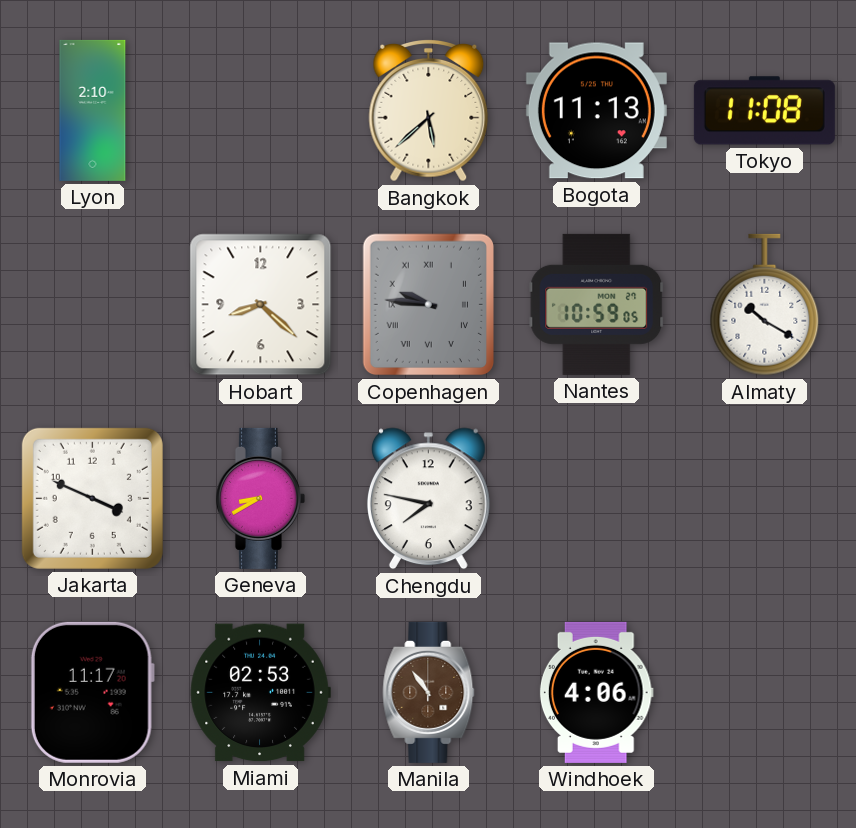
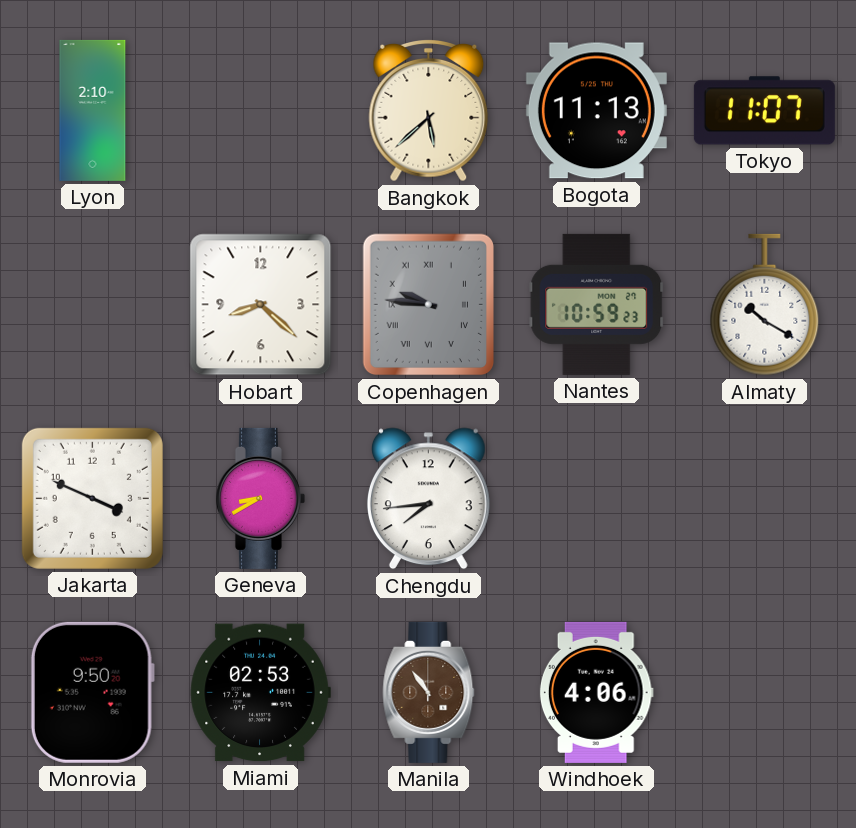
Tokyo: 11:08 -> 11:07
Nantes: 10:59:05 -> 10:59:23
Chengdu: 7:47 -> 7:44
Monrovia: 11:17 -> 9:50
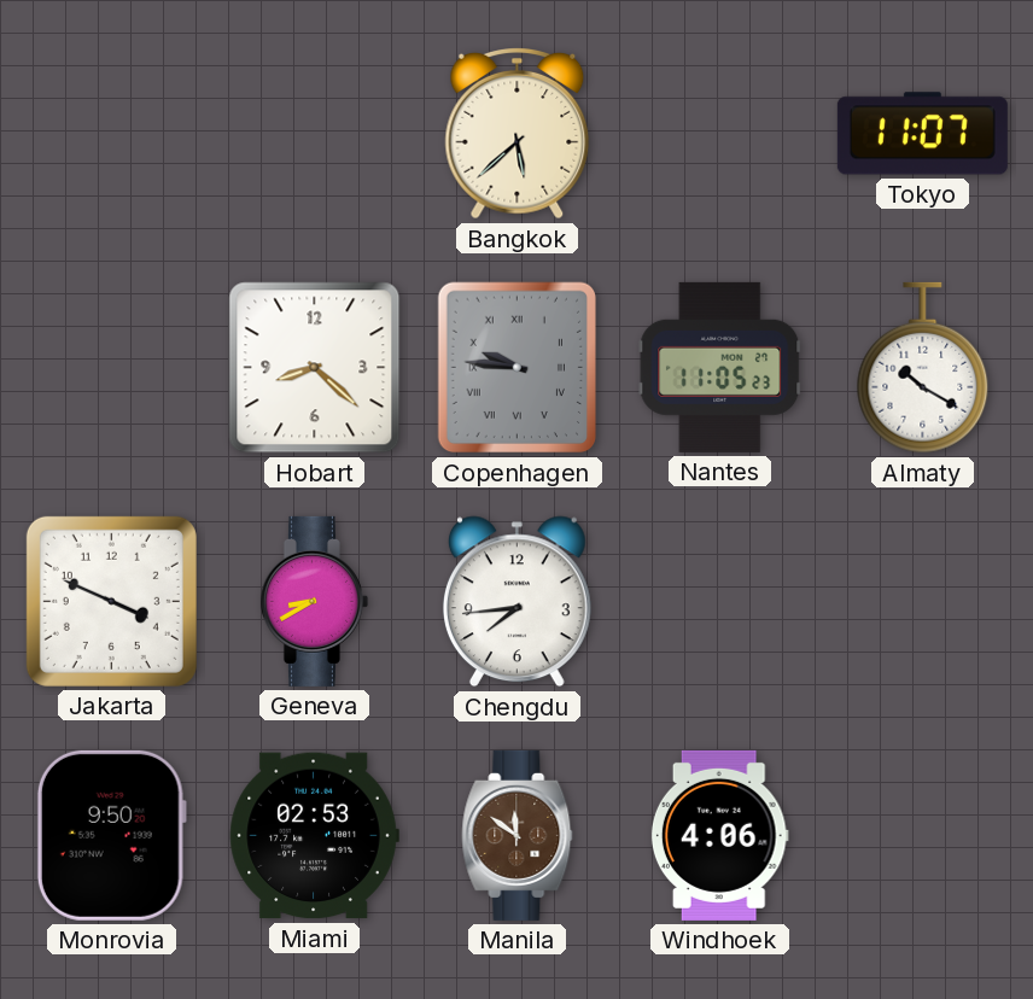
Lyon: 2:10 -> none
Bogota: 11:13 -> none
Nantes: 10:59 -> 11:05
Manila: 10:54 -> 11:51
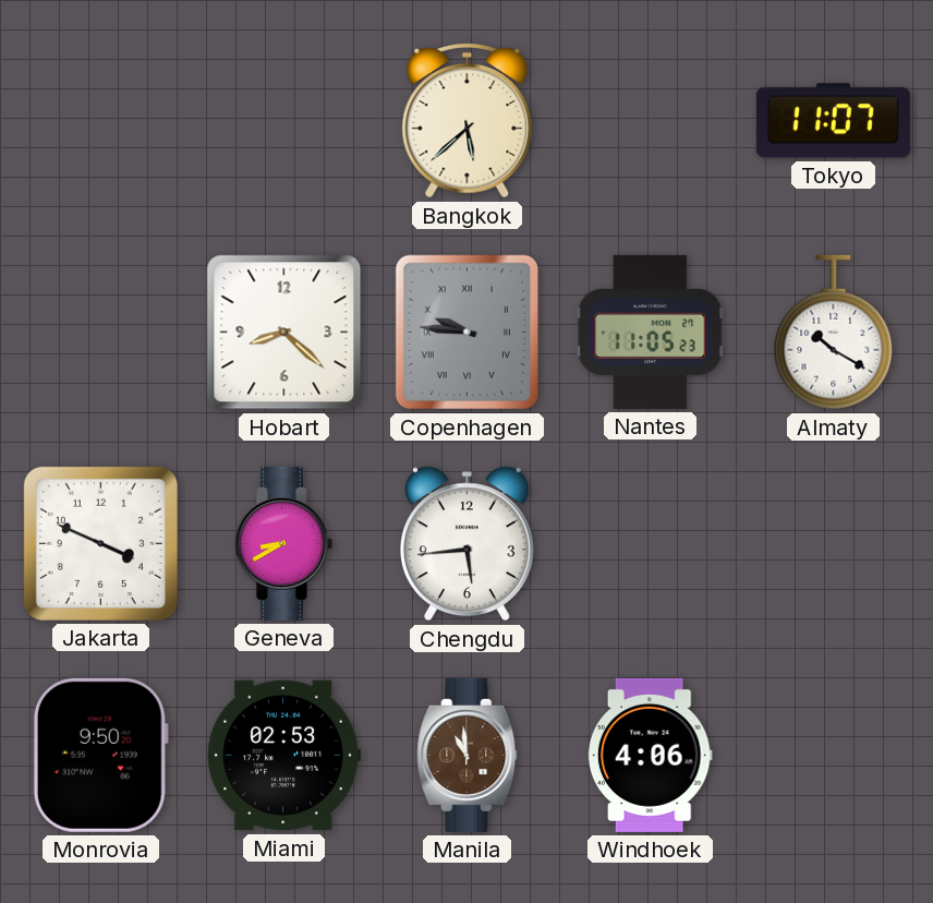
Chengdu: 7:44 -> 5:44
Manila: 11:51 -> 10:59
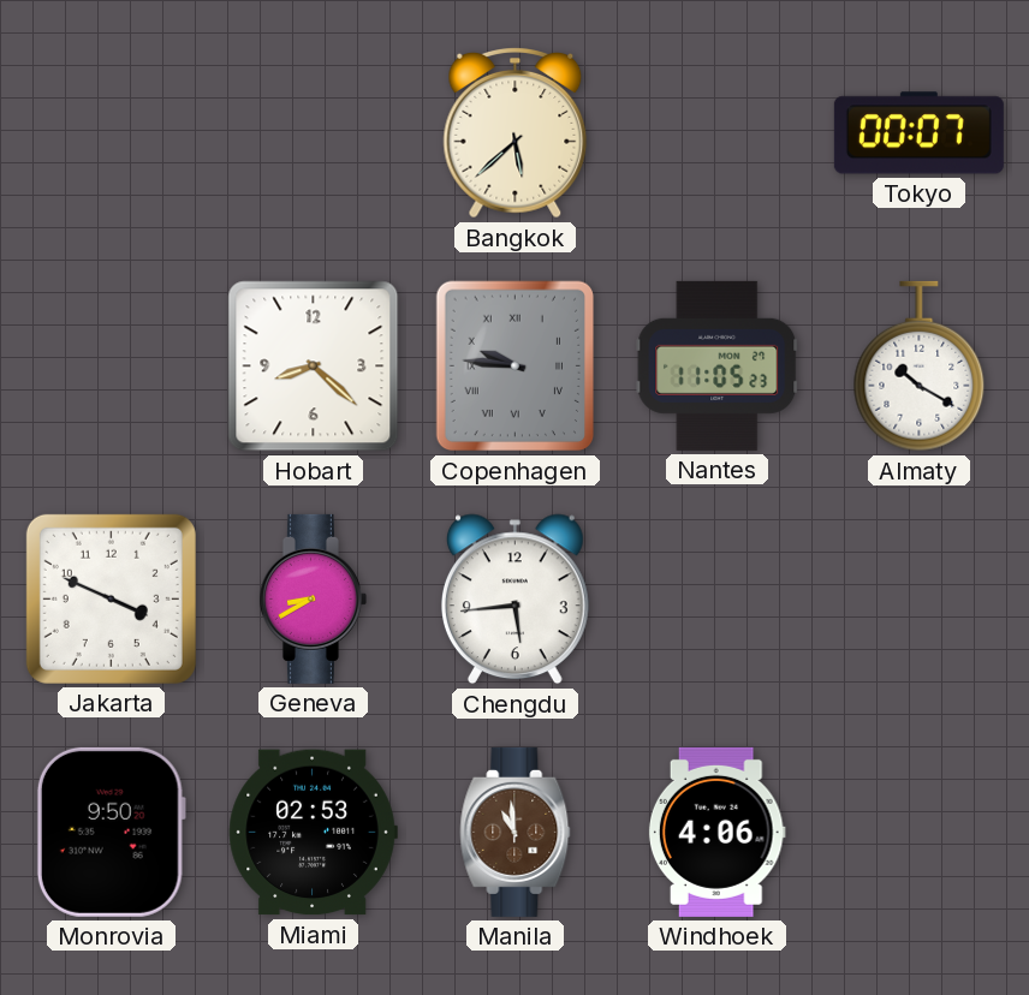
Tokyo: 11:07 -> 00:07
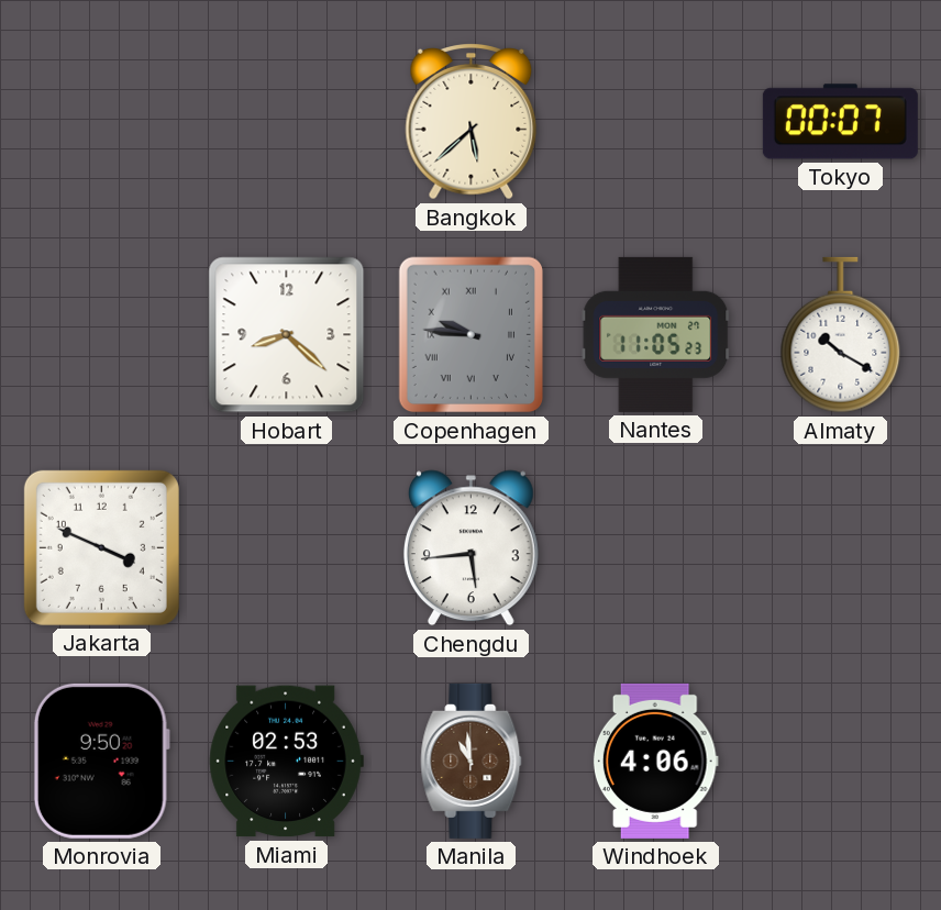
Geneva: 8:40 -> none
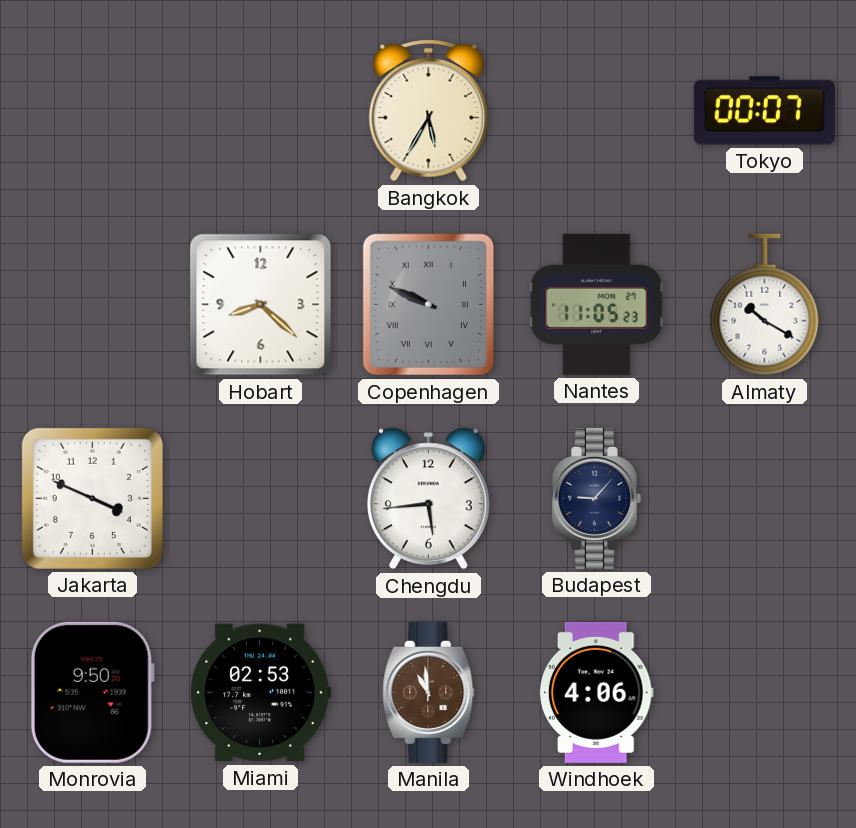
Bangkok: 5:38 -> 5:35
Copenhagen: 9:46 -> 9:49
Budapest: none -> 9:07
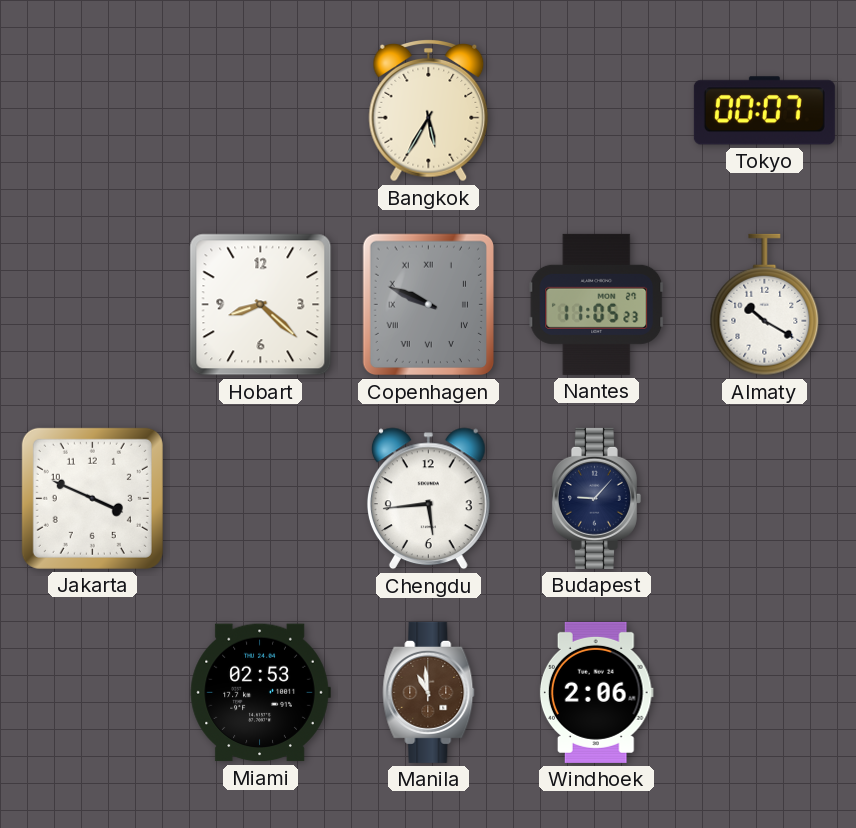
Monrovia: 9:50 -> none
Windhoek: 4:06 -> 2:06
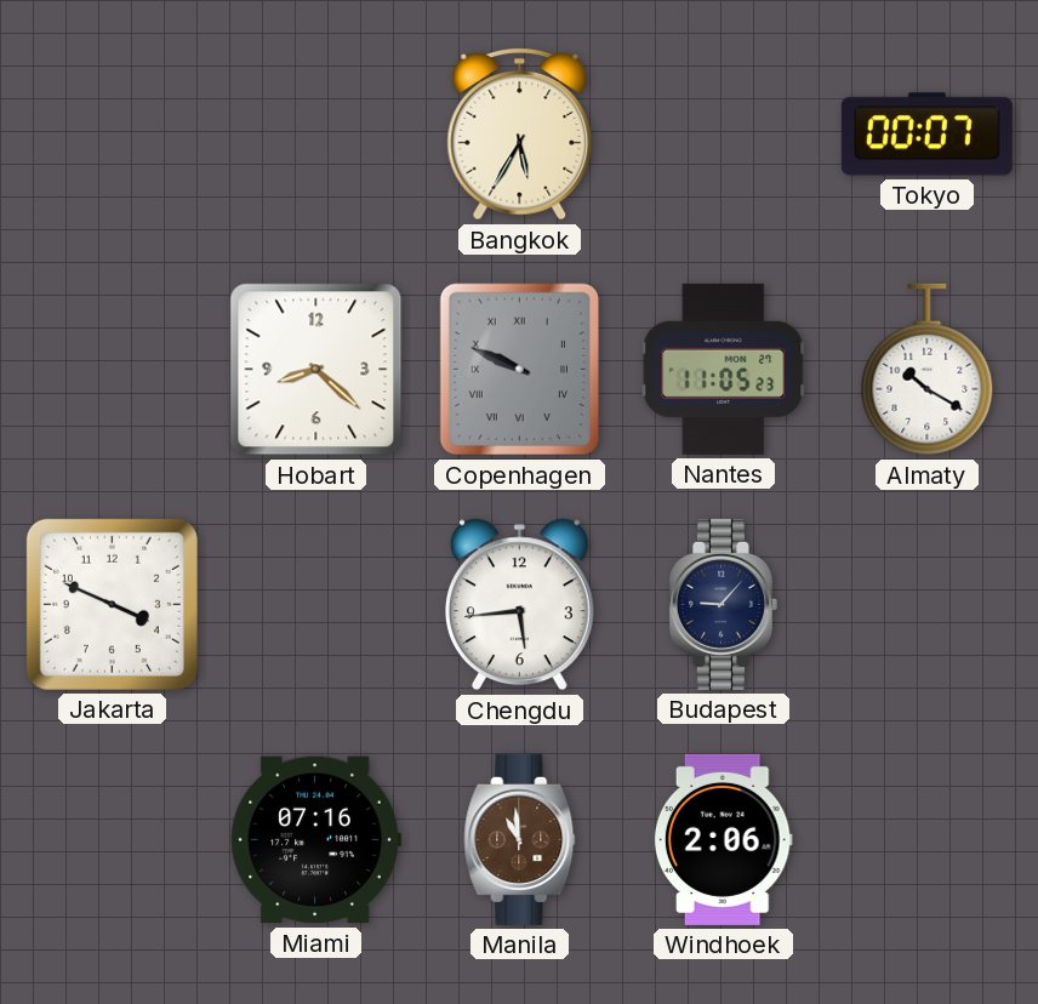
Miami: 02:53 -> 07:16
